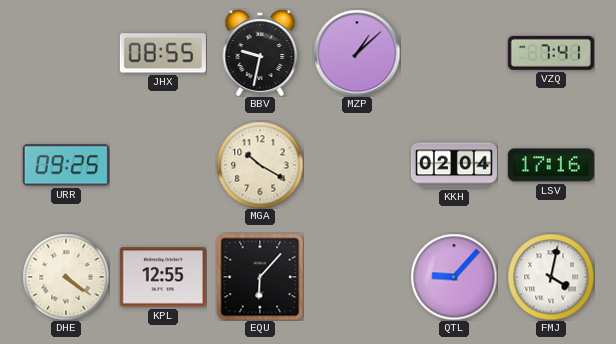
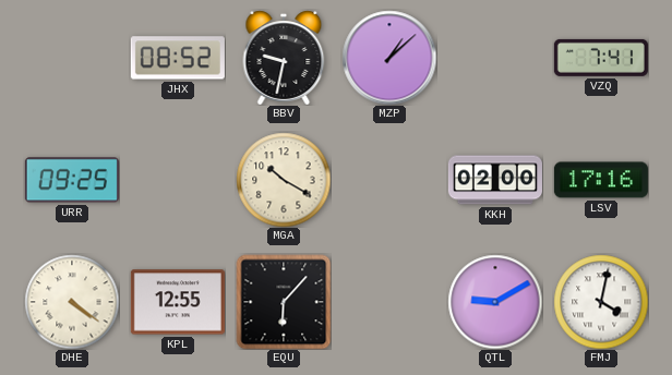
JHX: 08:55 -> 08:52
KKH: 02:04 -> 02:00
QTL: 9:07 -> 9:10
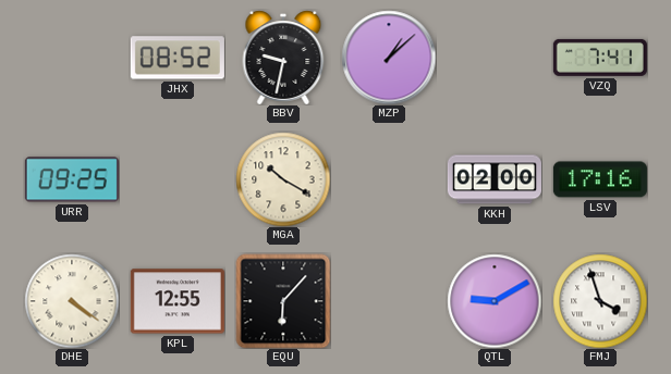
FMJ: 4:02 -> 3:57
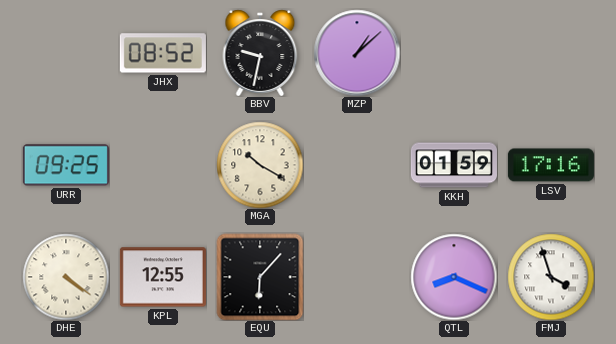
VZQ: 7:41 -> none
KKH: 02:00 -> 01:59
QTL: 9:10 -> 8:19
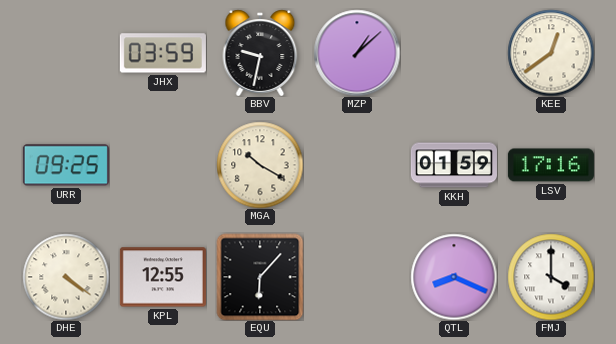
JHX: 08:52 -> 03:59
KEE: none -> 12:39
FMJ: 3:57 -> 4:00
